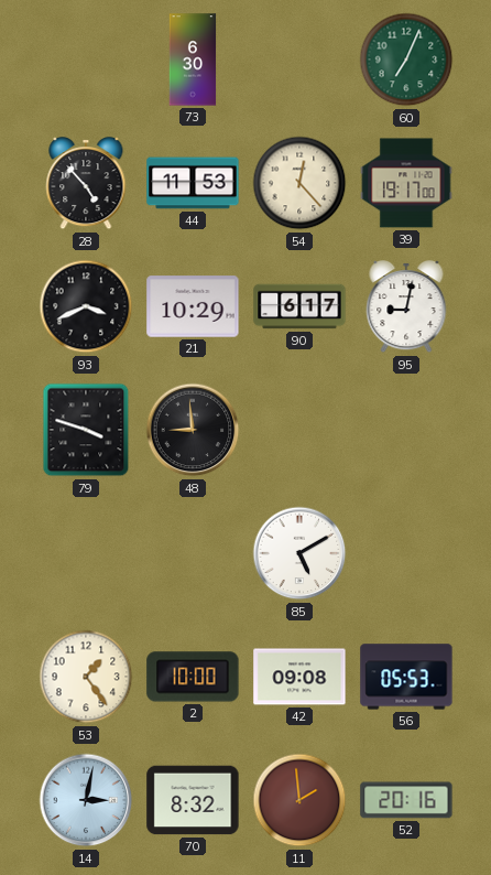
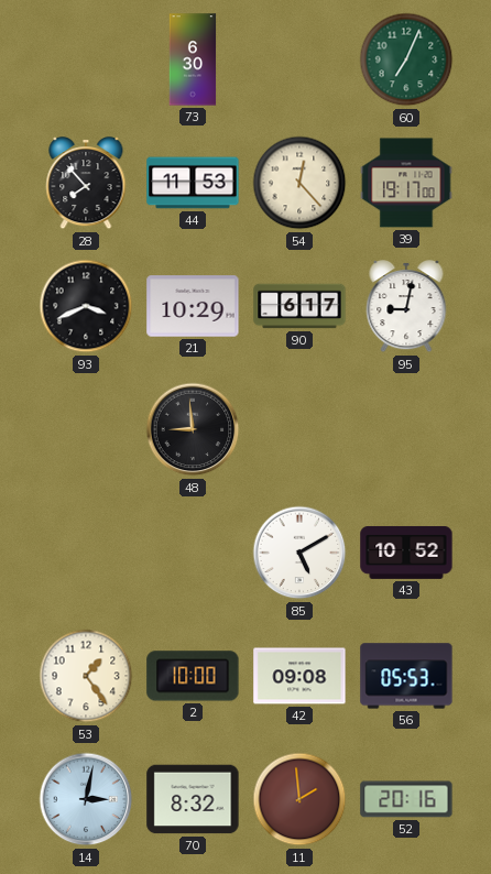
28: 4:53 -> 7:53
79: 3:48 -> none
43: none -> 10:52
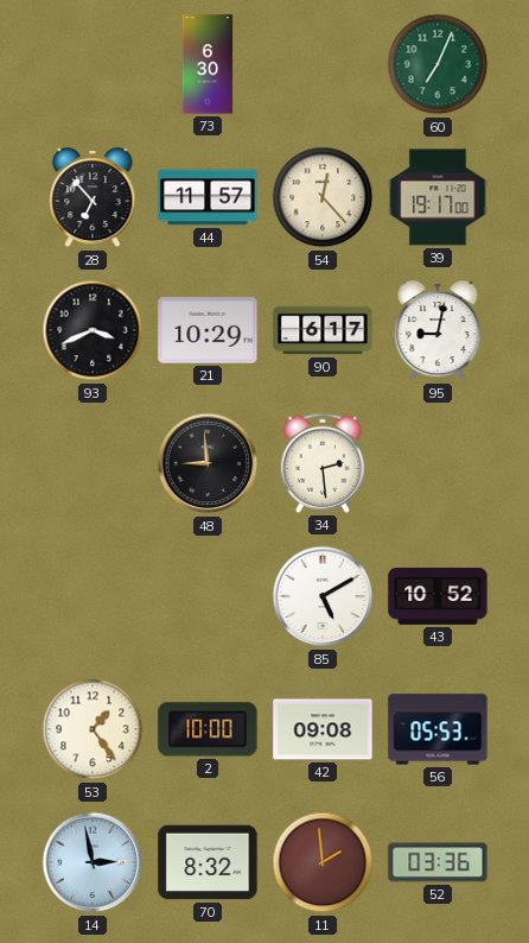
28: 7:53 -> 6:53
44: 11:53 -> 11:57
34: none -> 2:29
14: 3:02 -> 2:58
52: 20:16 -> 03:36
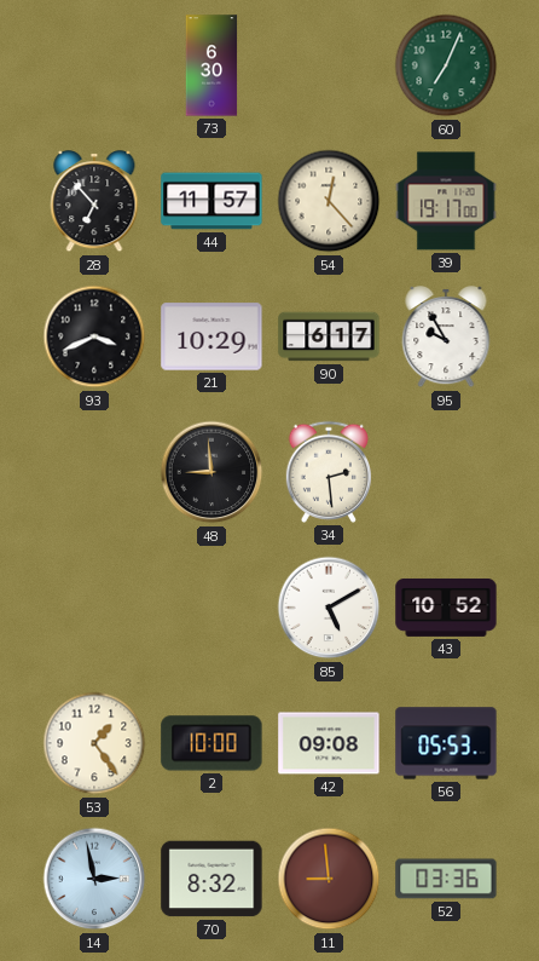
95: 9:02 -> 9:55
11: 1:59 -> 8:59
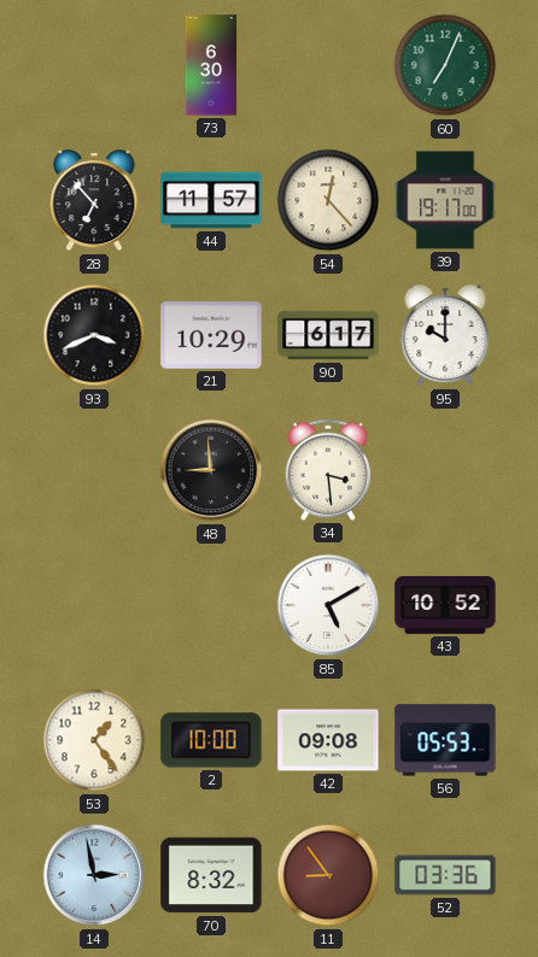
95: 9:55 -> 10:00
34: 2:29 -> 3:29
11: 8:59 -> 8:54
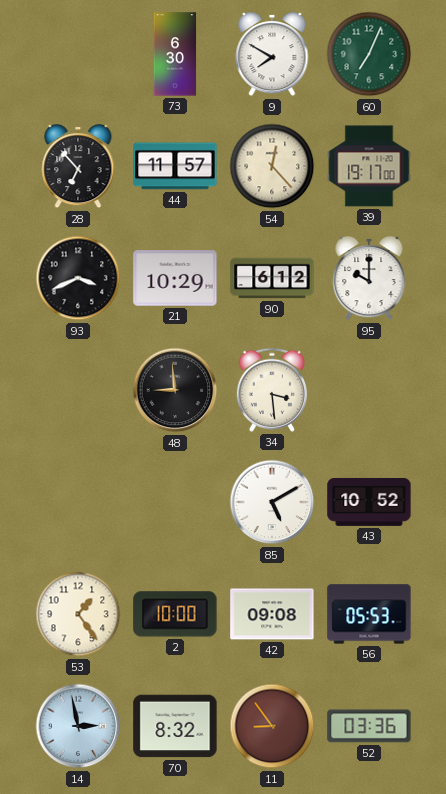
9: none -> 7:50
90: 6:17 -> 6:12
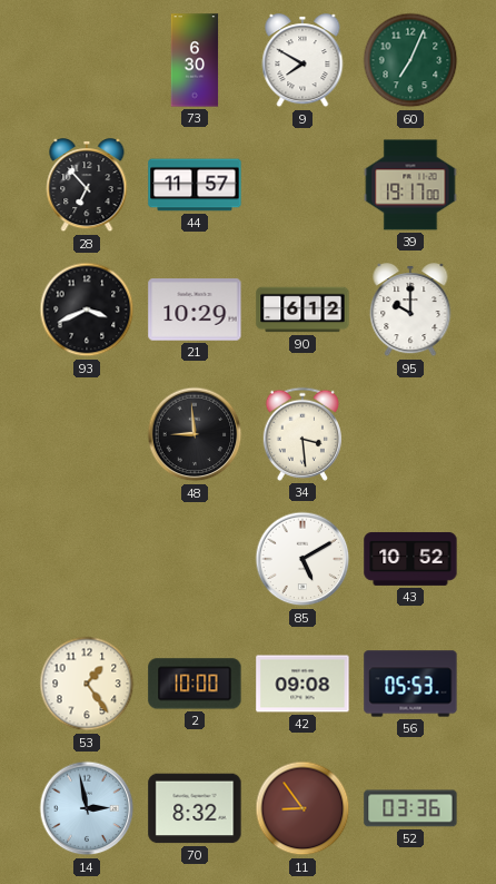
54: 12:23 -> none
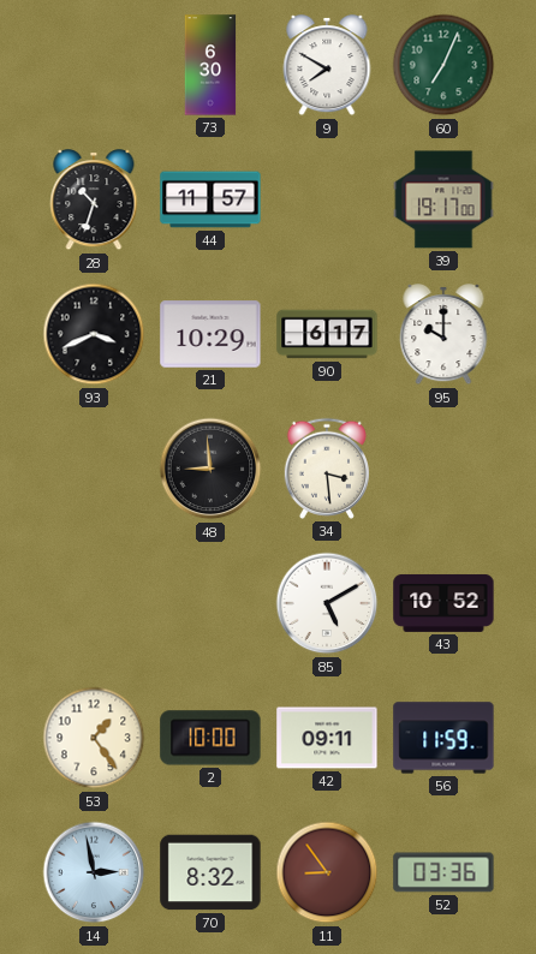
28: 6:53 -> 10:33
90: 6:12 -> 6:17
42: 09:08 -> 09:11
56: 05:53 -> 11:59
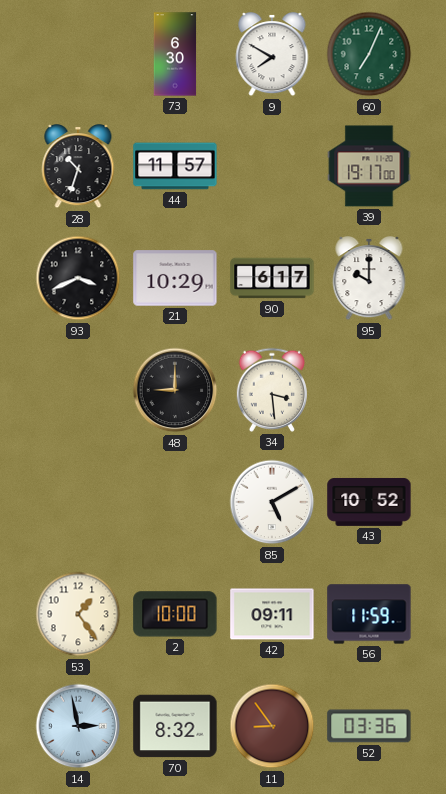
48: 8:59 -> 9:00
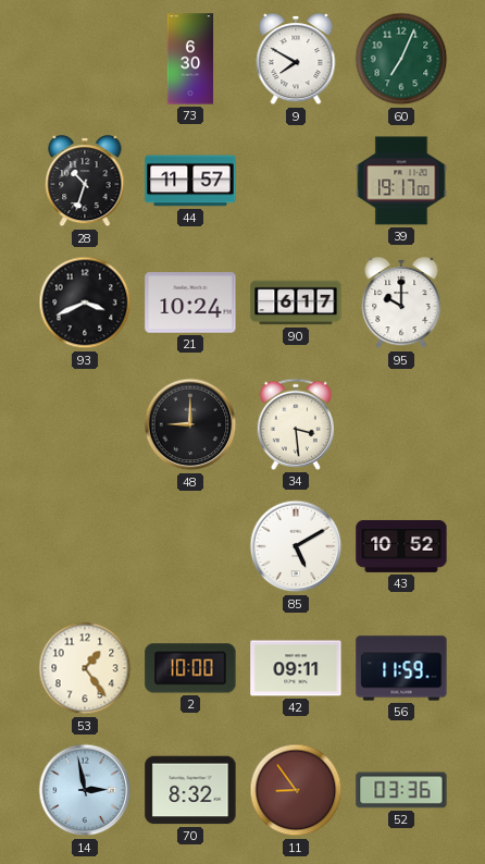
21: 10:29 -> 10:24
